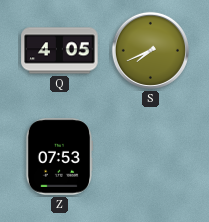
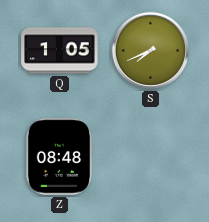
Q: 4:05 -> 1:05
Z: 07:53 -> 08:48
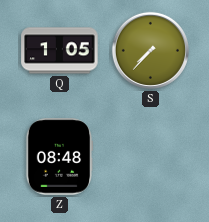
S: 7:41 -> 7:37
